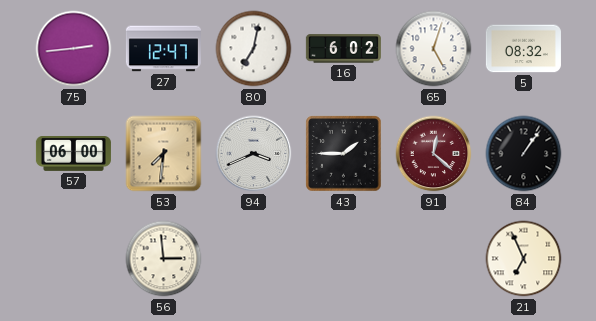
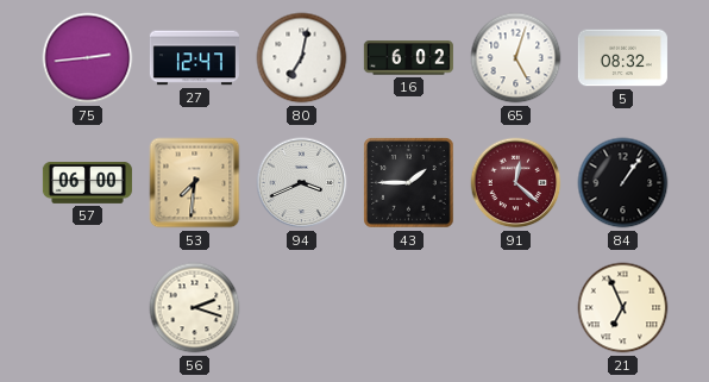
56: 2:59 -> 2:18
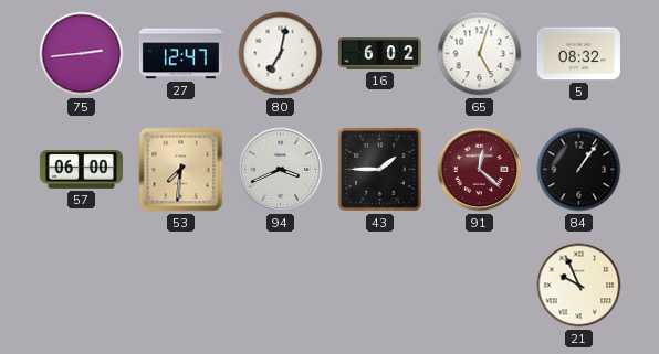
56: 2:18 -> none
21: 6:56 -> 9:56
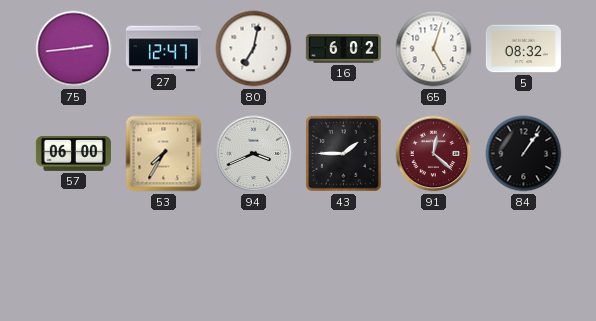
53: 7:31 -> 7:35
21: 9:56 -> none
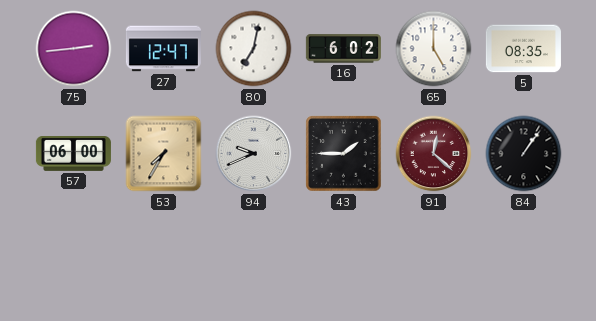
65: 5:03 -> 5:00
5: 08:32 -> 08:35
94: 3:41 -> 9:41
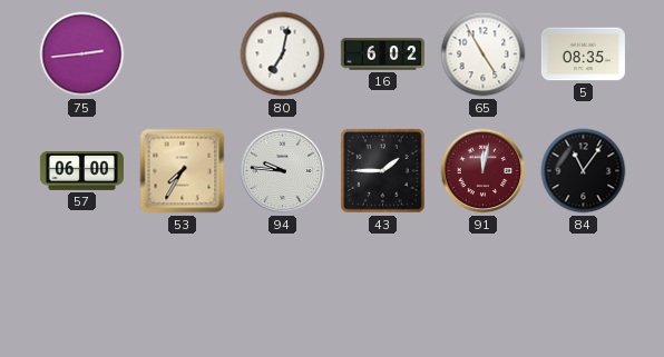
27: 12:47 -> none
65: 5:00 -> 4:55
94: 9:41 -> 9:46
91: 12:22 -> 12:02
84: 1:06 -> 11:06
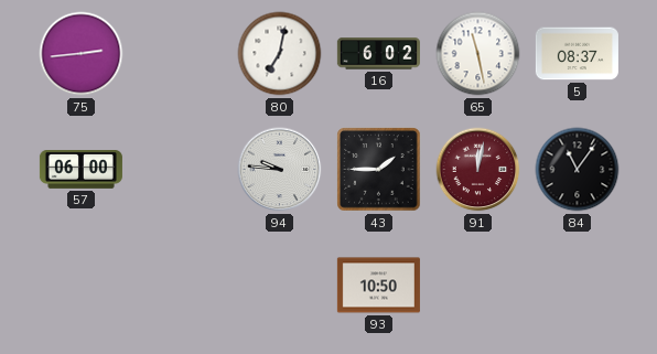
65: 4:55 -> 11:28
5: 08:35 -> 08:37
53: 7:35 -> none
93: none -> 10:50
